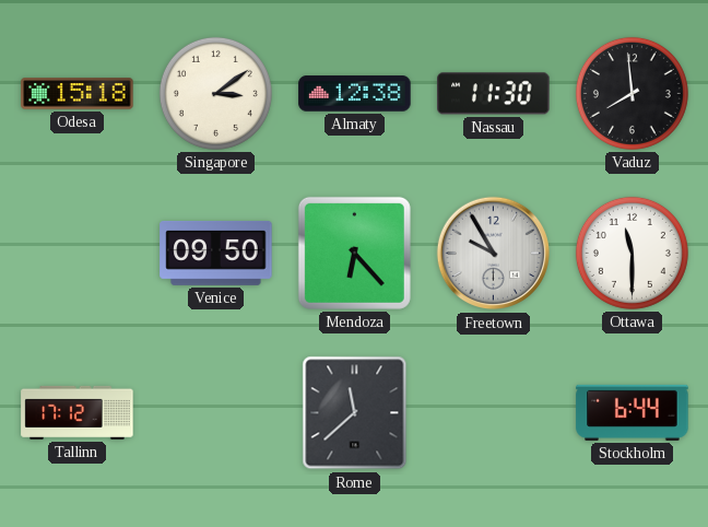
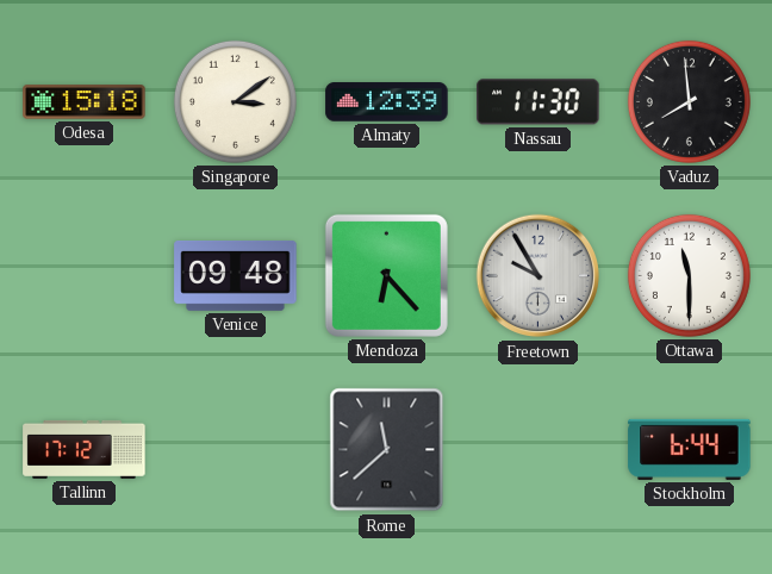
Almaty: 12:38 -> 12:39
Venice: 09:50 -> 09:48
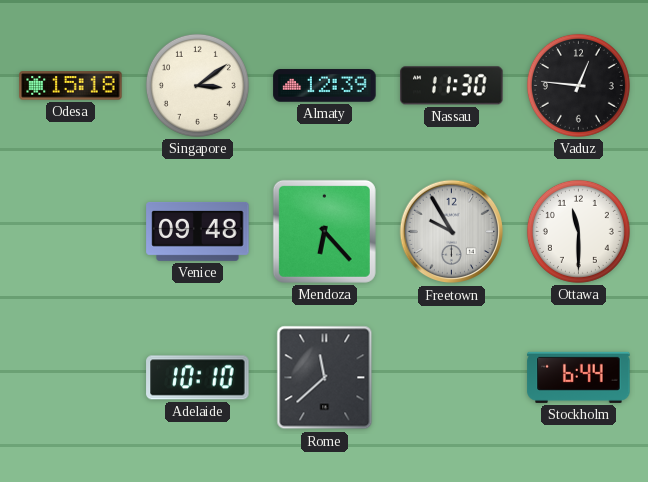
Vaduz: 7:59 -> 12:46
Tallinn: 17:12 -> none
Adelaide: none -> 10:10
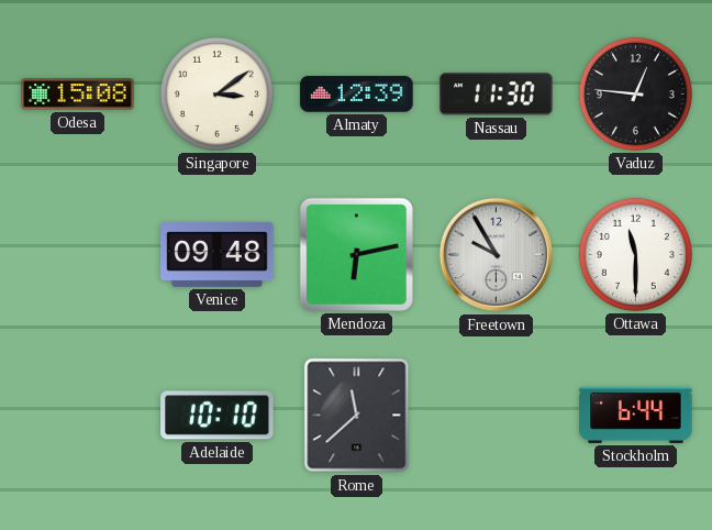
Odesa: 15:18 -> 15:08
Mendoza: 6:23 -> 6:13
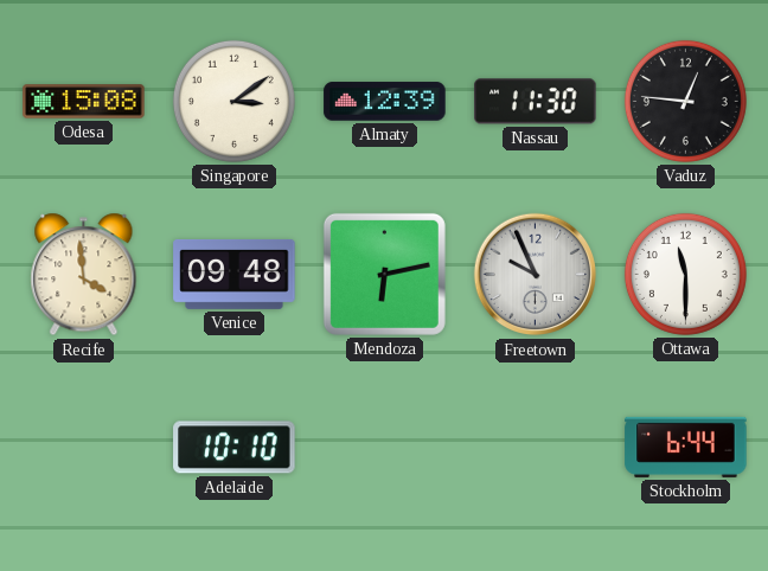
Recife: none -> 3:59
Freetown: 9:55 -> 9:56
Rome: 11:38 -> none
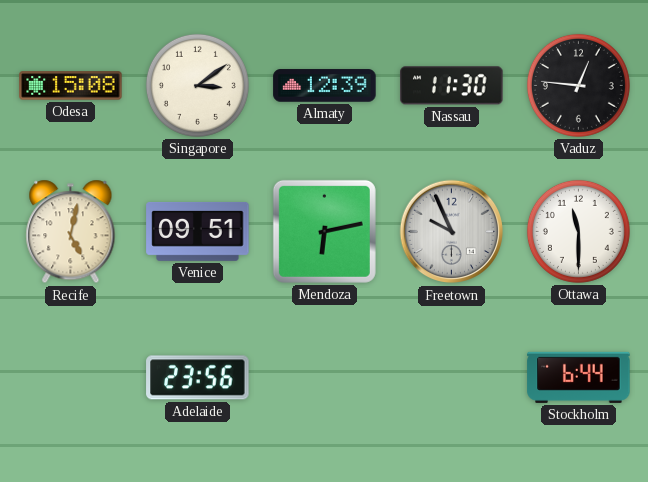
Recife: 3:59 -> 5:02
Venice: 09:48 -> 09:51
Adelaide: 10:10 -> 23:56
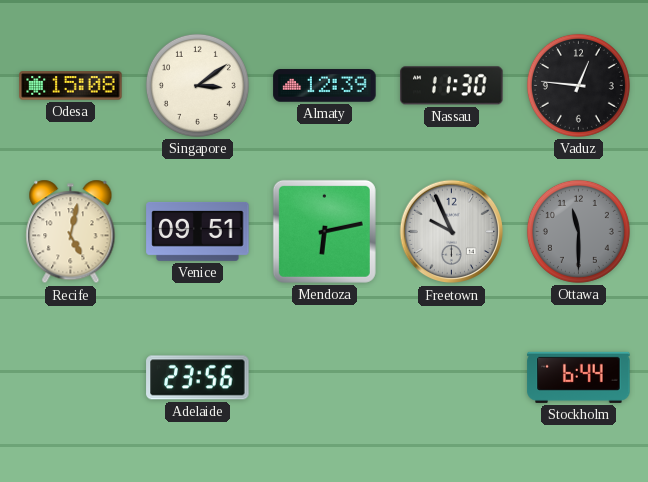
Ottawa dial: white -> grey
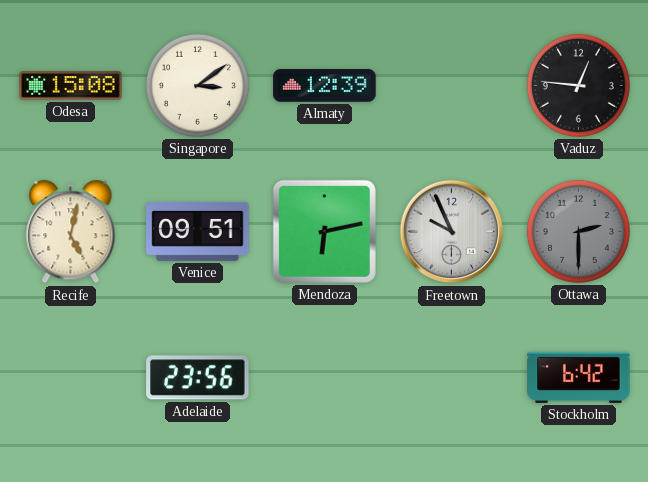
Nassau: 11:30 -> none
Ottawa: 11:30 -> 2:30
Stockholm: 6:44 -> 6:42
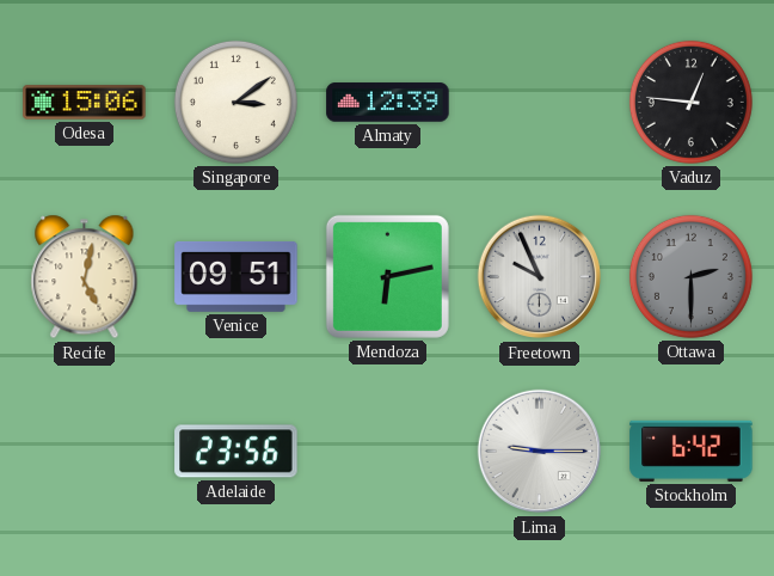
Odesa: 15:08 -> 15:06
Lima: none -> 9:15
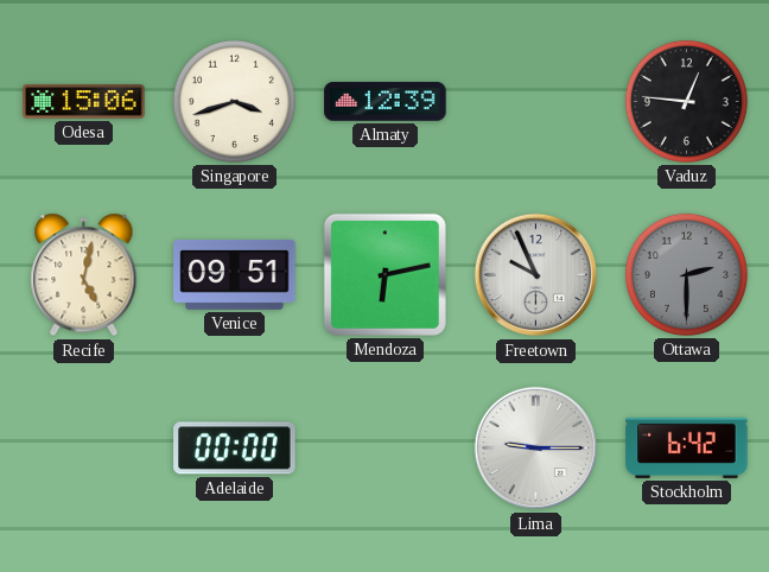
Singapore: 3:09 -> 3:42
Adelaide: 23:56 -> 00:00
